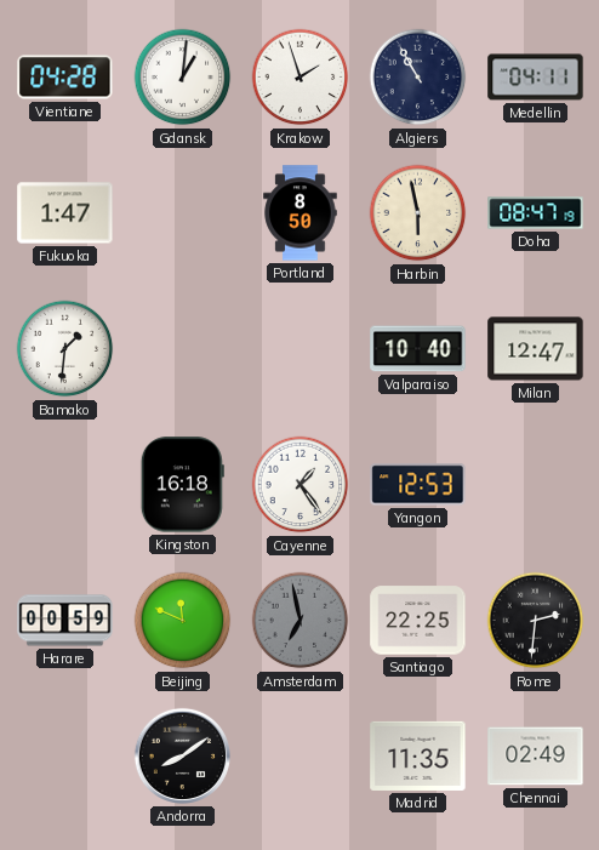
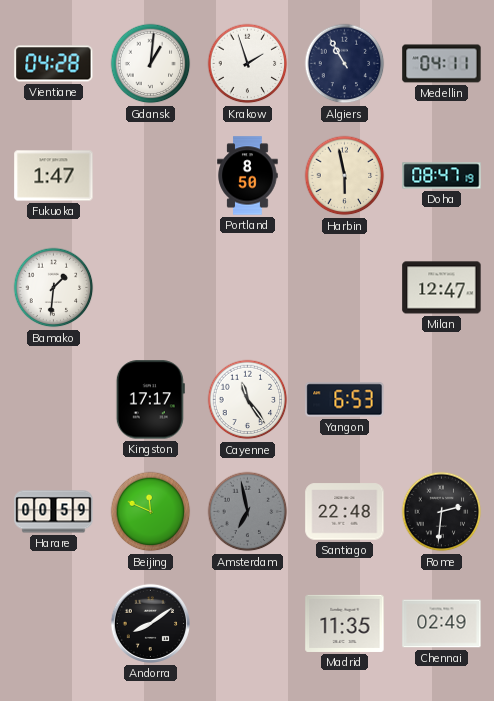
Valparaiso: 10:40 -> none
Kingston: 16:18 -> 17:17
Cayenne: 1:24 -> 11:24
Yangon: 12:53 -> 6:53
Santiago: 22:25 -> 22:48
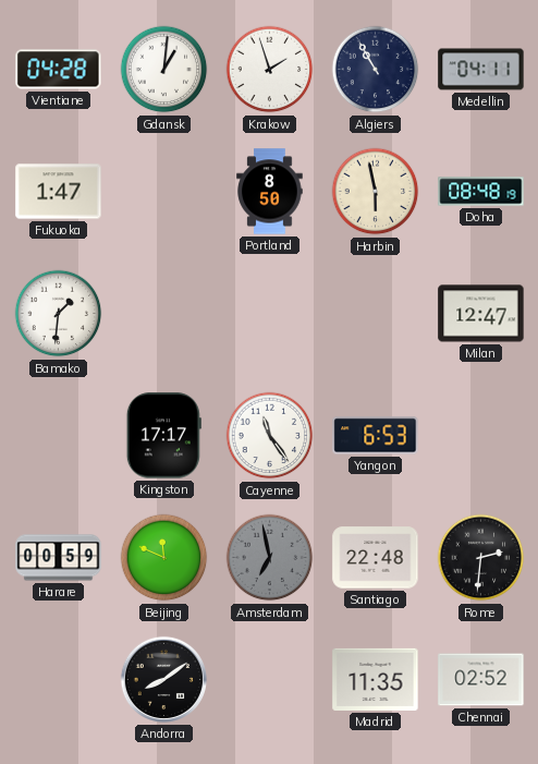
Doha: 08:47 -> 08:48
Chennai: 02:49 -> 02:52
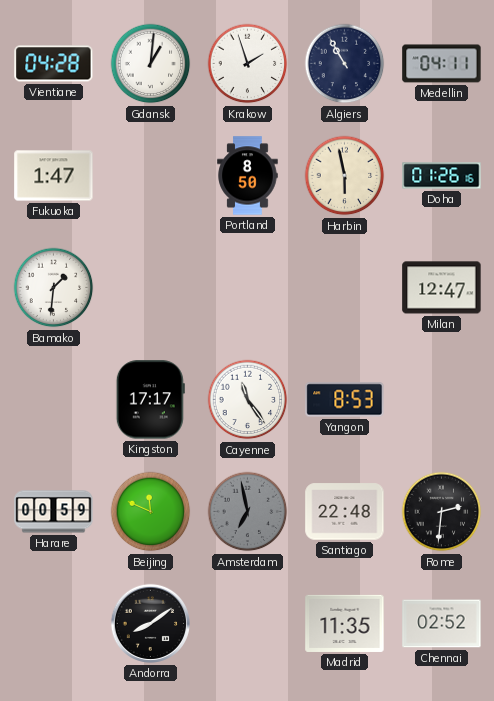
Doha: 08:48 -> 01:26
Yangon: 6:53 -> 8:53
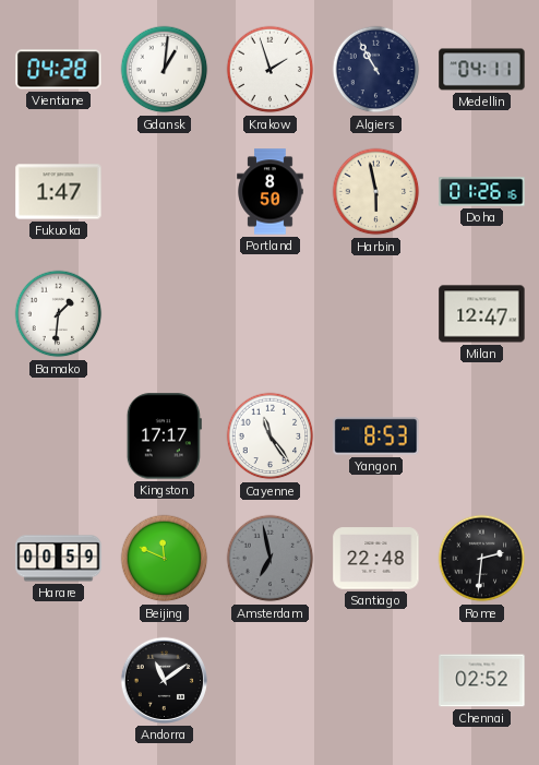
Andorra: 8:09 -> 11:09
Madrid: 11:35 -> none
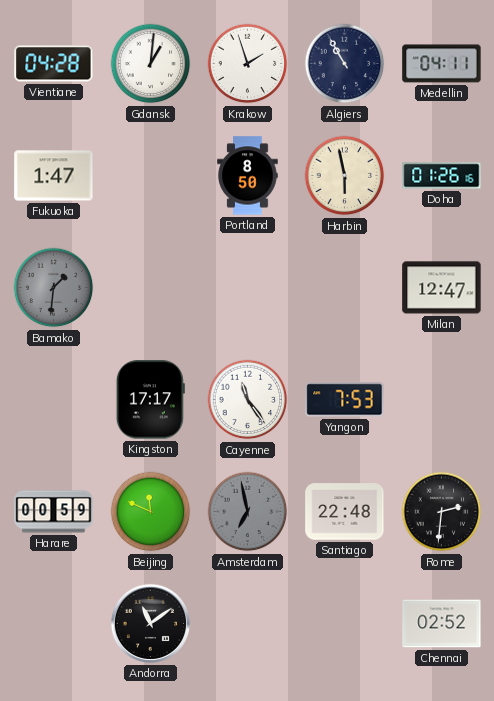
Bamako dial: white -> grey
Yangon: 8:53 -> 7:53
